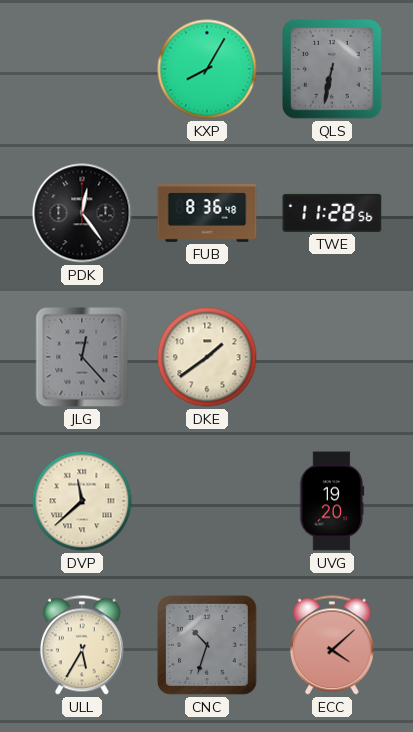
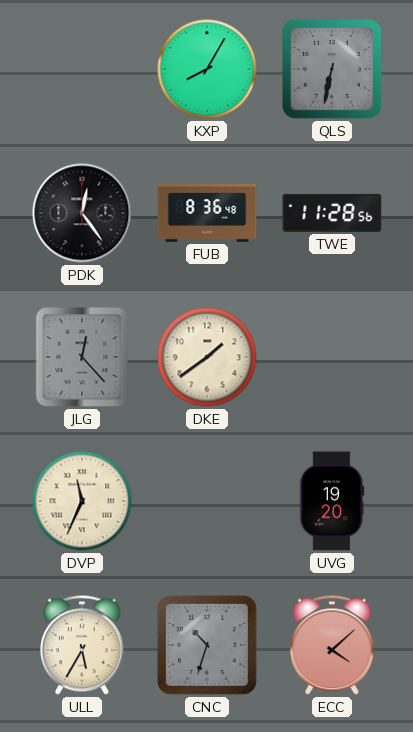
DVP: 11:38 -> 11:34
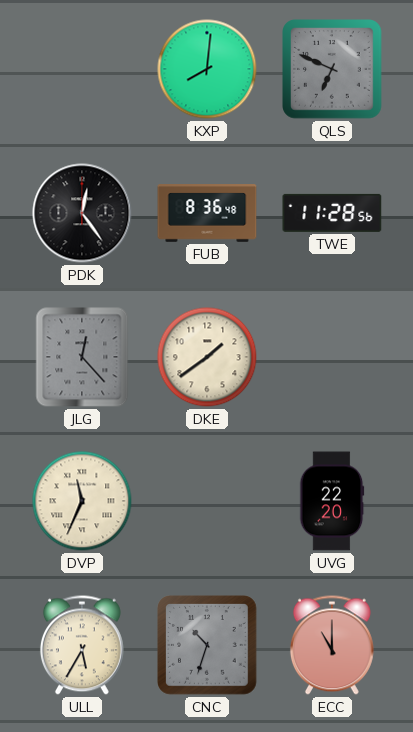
KXP: 8:05 -> 8:01
QLS: 6:32 -> 6:49
UVG: 19:20 -> 22:20
ECC: 4:08 -> 11:00
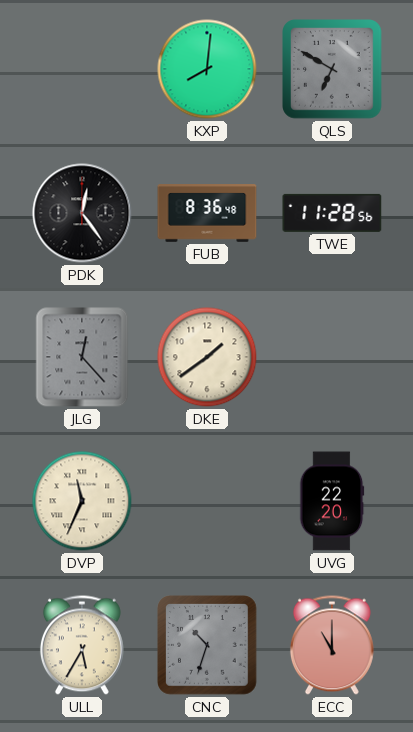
QLS: 6:49 -> 6:50
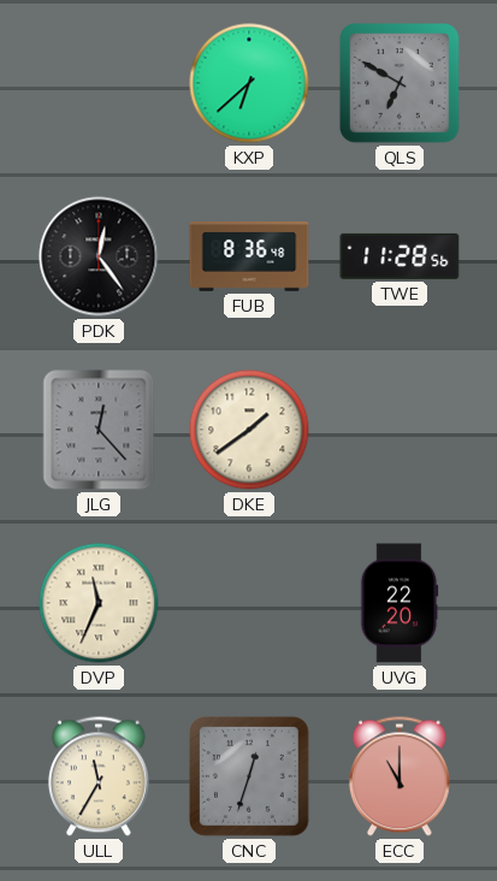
KXP: 8:01 -> 6:38
ULL: 5:35 -> 11:35
CNC: 10:33 -> 12:33
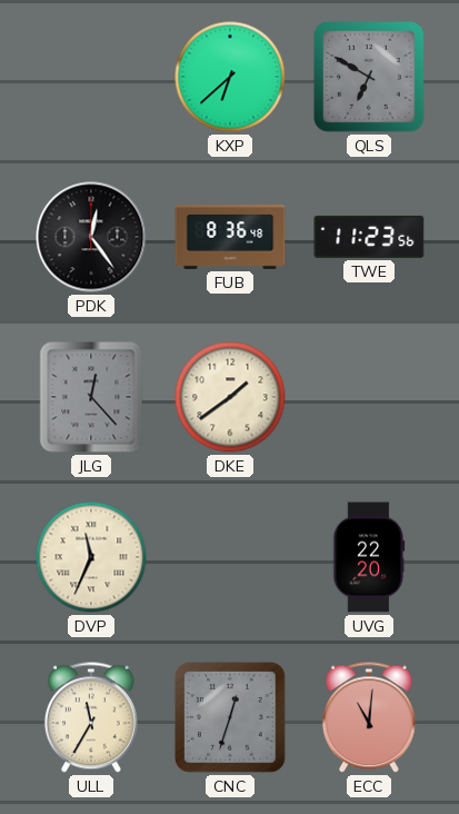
TWE: 11:28 -> 11:23
ECC: 11:00 -> 11:01
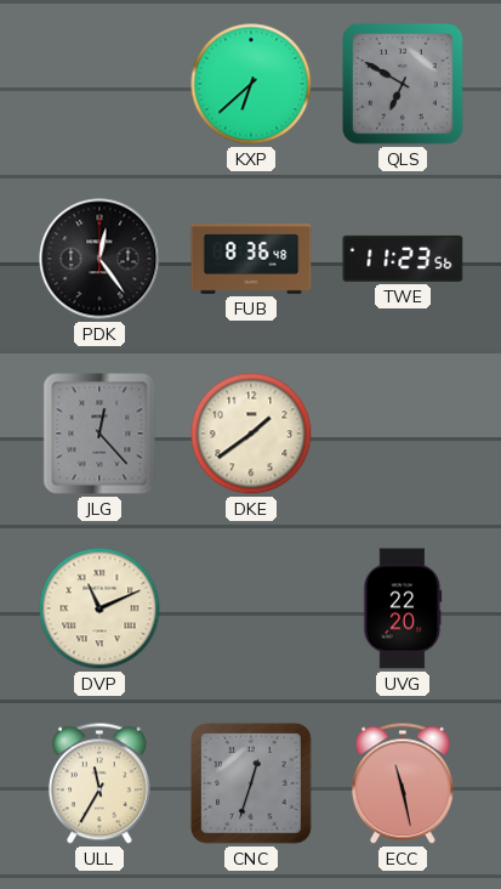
DVP: 11:34 -> 11:11
ECC: 11:01 -> 11:28
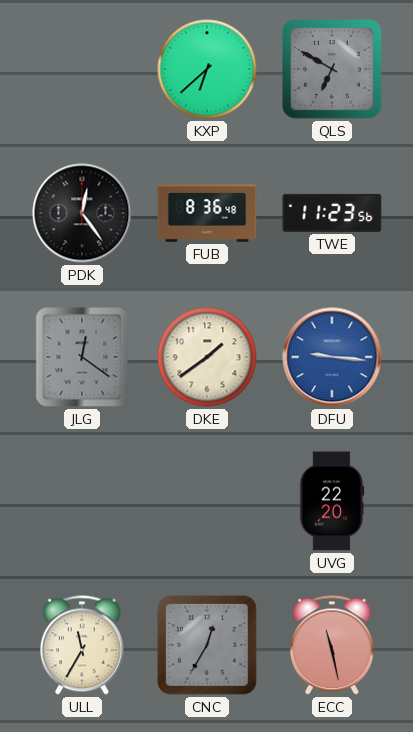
JLG: 12:23 -> 12:21
DFU: none -> 9:16
DVP: 11:11 -> none
CNC: 12:33 -> 12:35
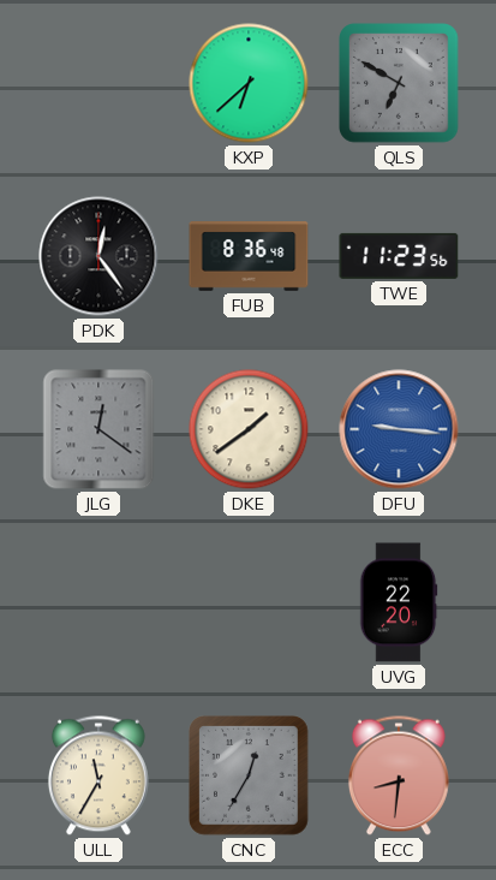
ECC: 11:28 -> 8:31
